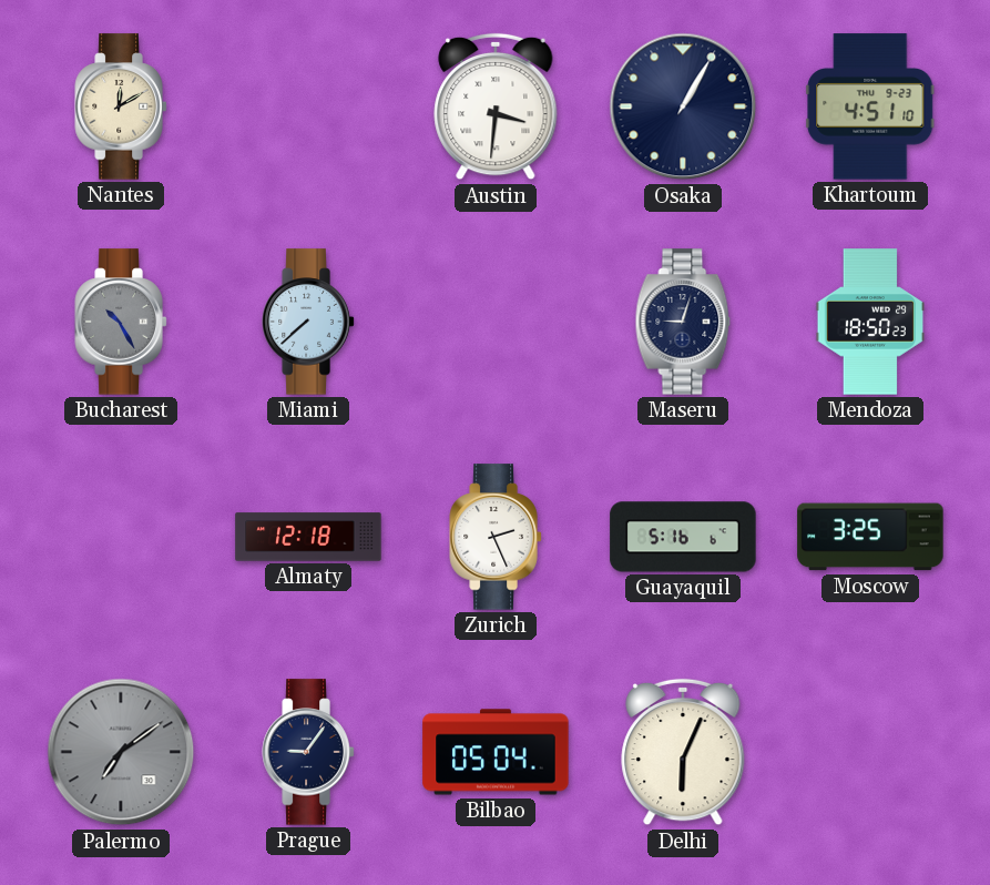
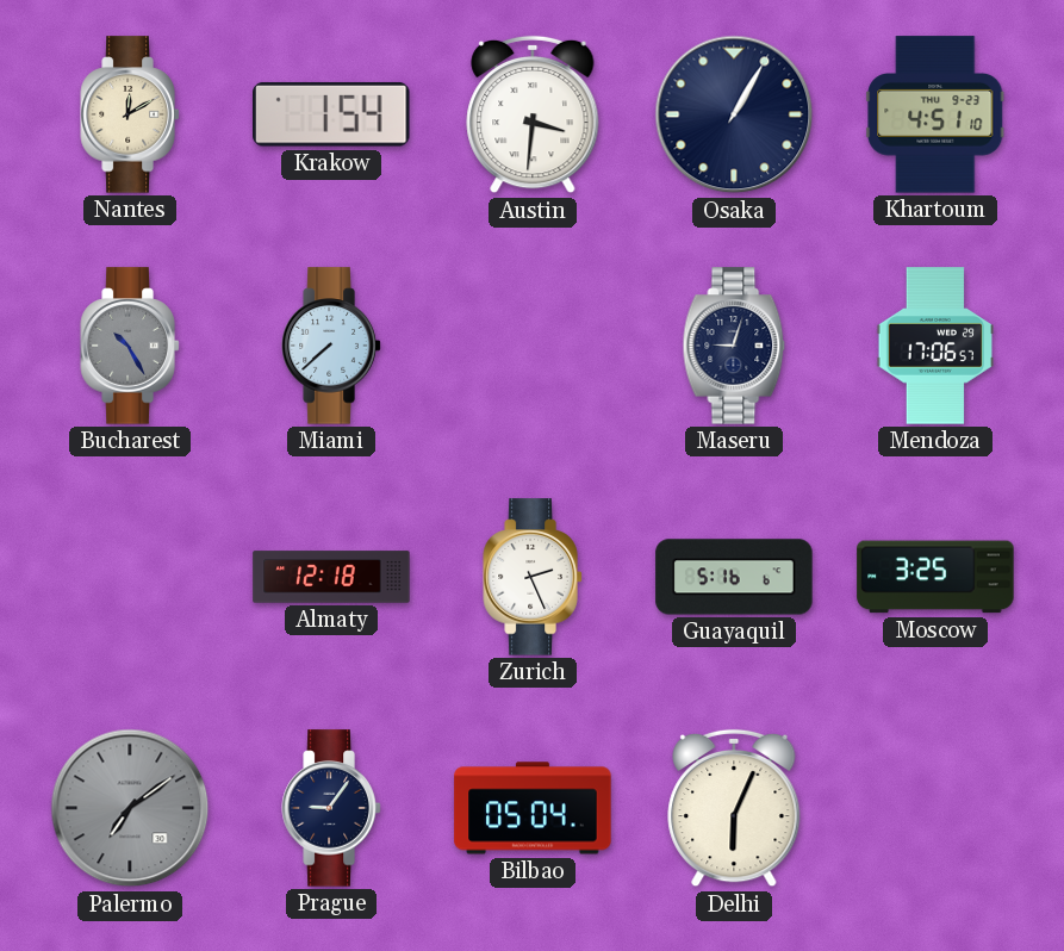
Krakow: none -> 1:54
Mendoza: 18:50 -> 17:06
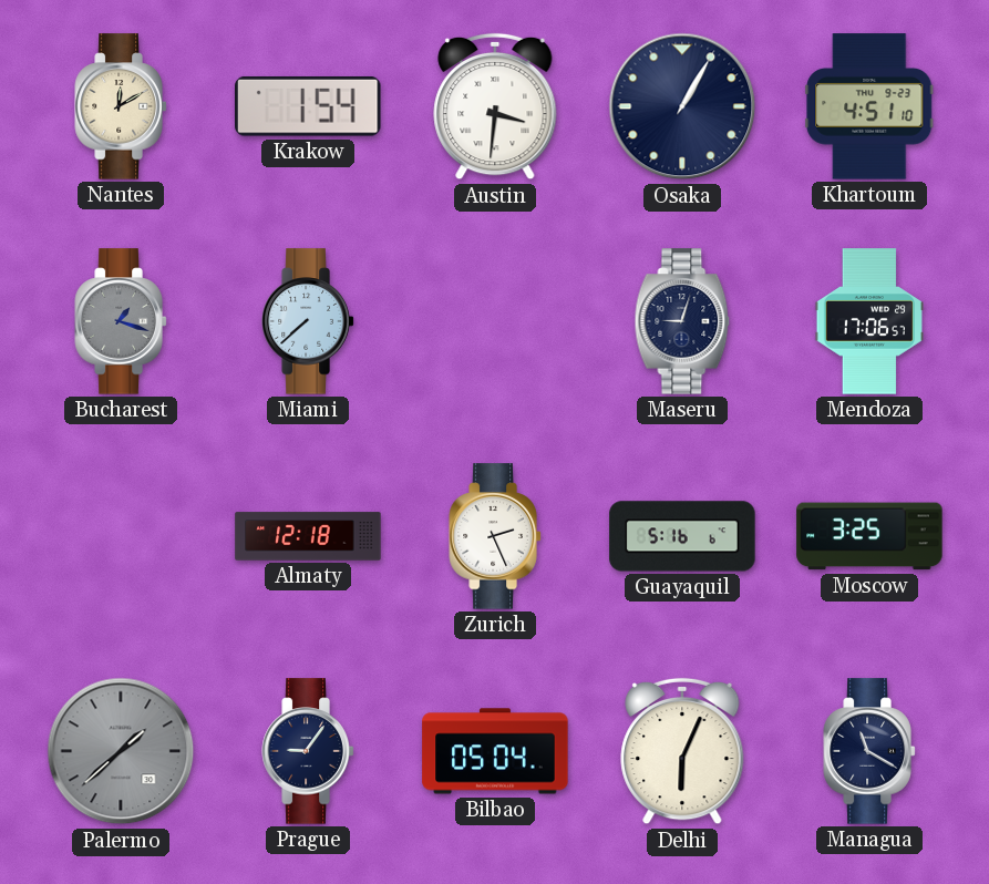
Bucharest: 10:25 -> 1:18
Palermo: 7:09 -> 1:38
Managua: none -> 11:20
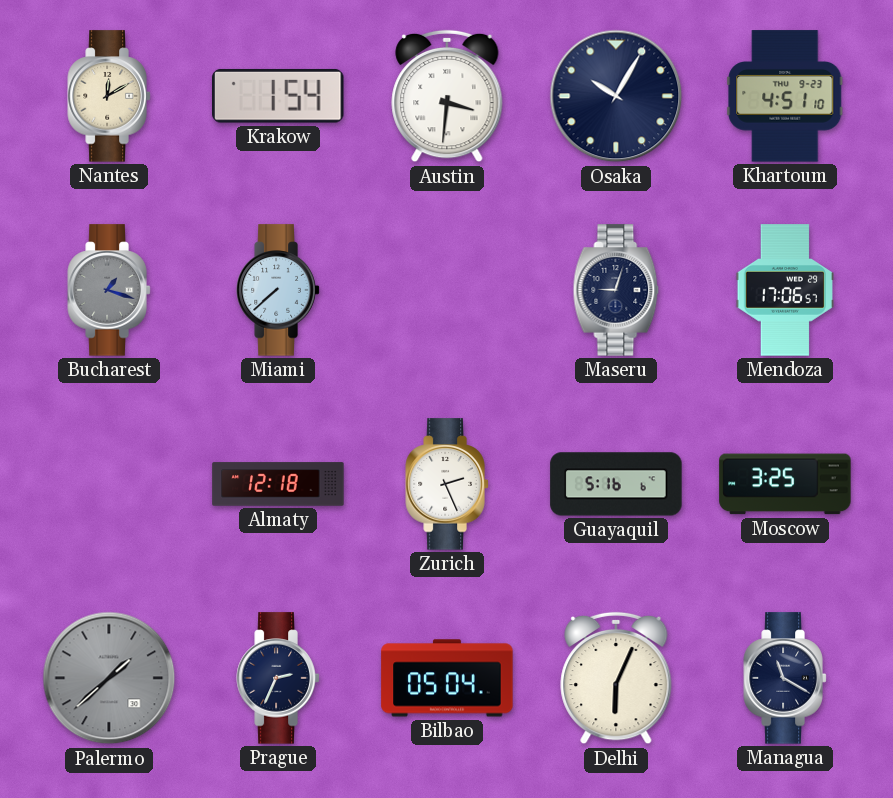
Osaka: 1:05 -> 10:05
Prague: 9:06 -> 2:34
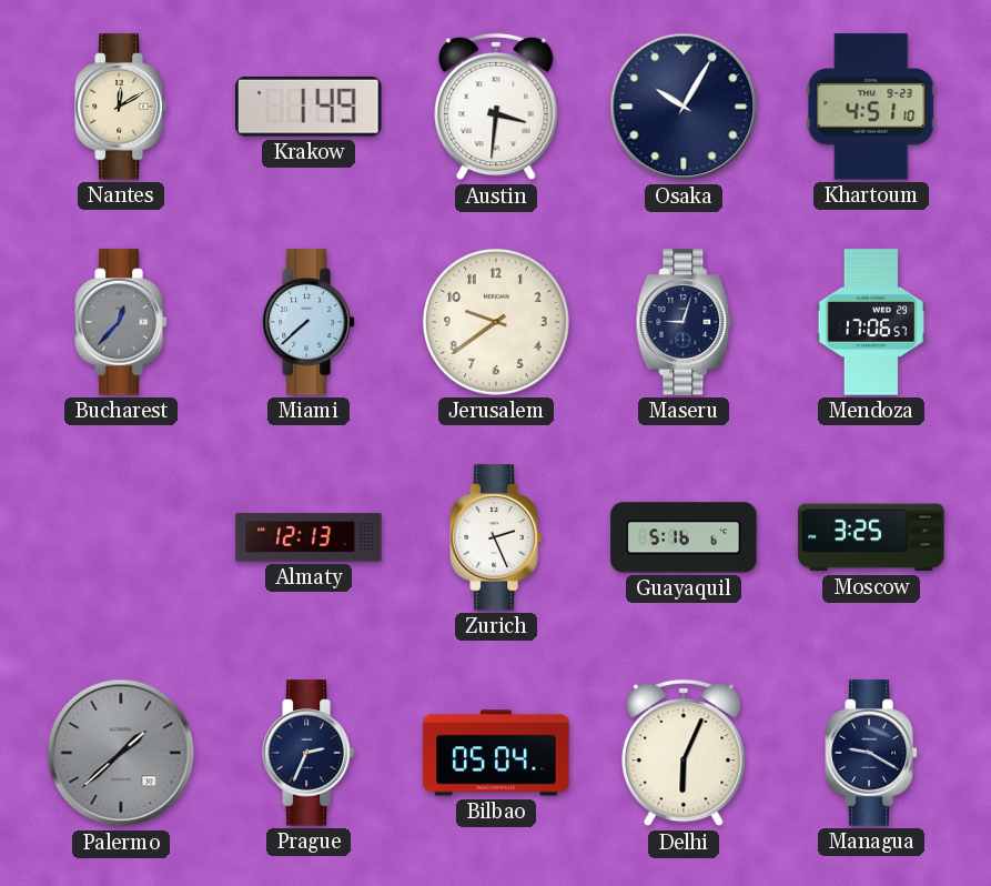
Krakow: 1:54 -> 1:49
Bucharest: 1:18 -> 12:37
Jerusalem: none -> 9:39
Almaty: 12:18 -> 12:13
Managua: 11:20 -> 9:20
